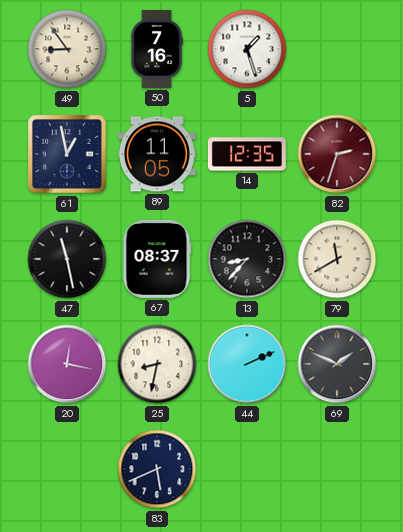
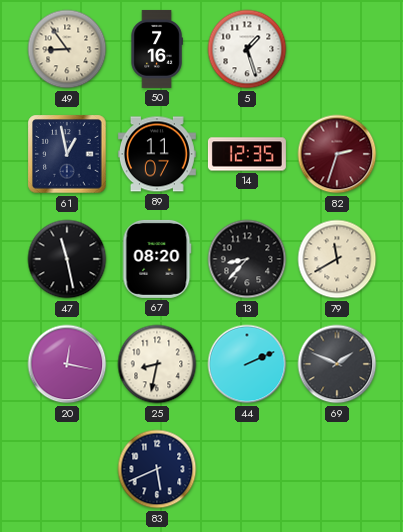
89: 11:05 -> 11:07
67: 08:37 -> 08:20
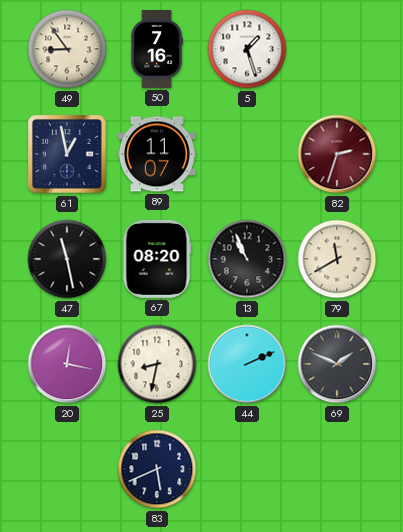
14: 12:35 -> none
13: 8:37 -> 10:56
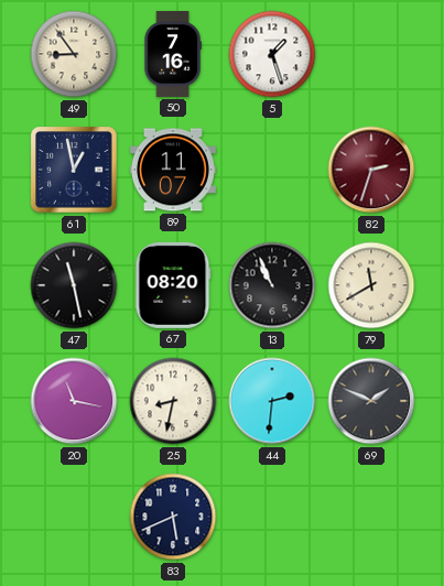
20: 12:17 -> 11:17
44: 2:11 -> 2:31
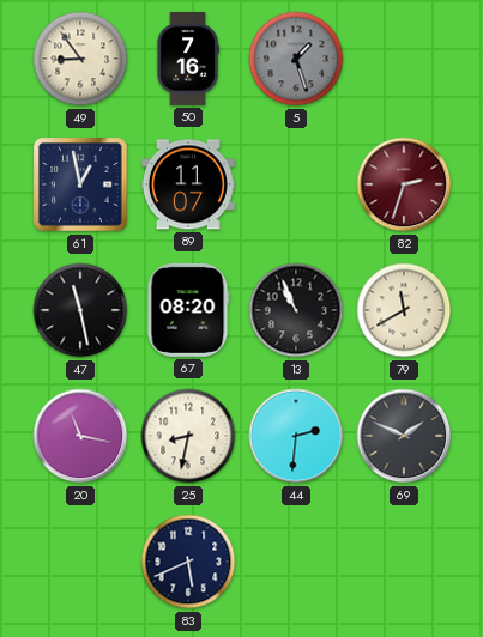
5 dial: white -> grey
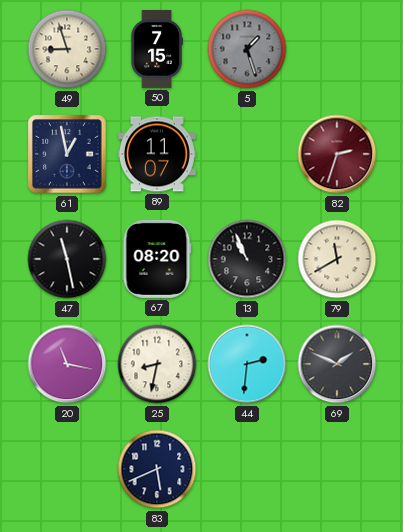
49: 8:54 -> 8:57
50: 7:16 -> 7:15
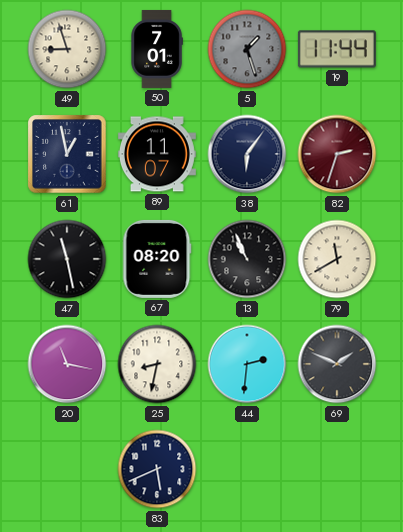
50: 7:15 -> 7:01
19: none -> 11:44
38: none -> 6:06
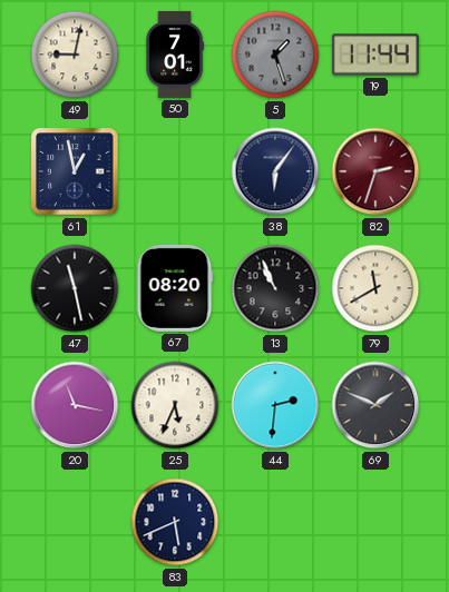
49: 8:57 -> 9:02
89: 11:07 -> none
25: 8:32 -> 5:34
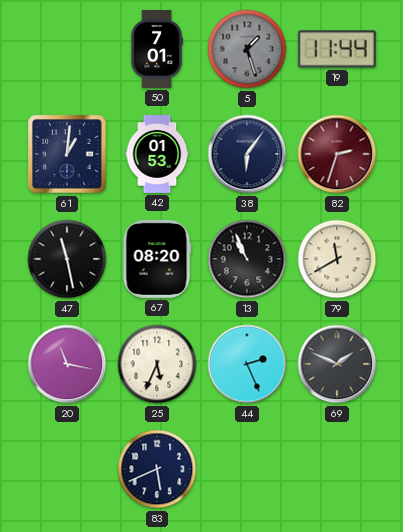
49: 9:02 -> none
61: 12:58 -> 1:01
42: none -> 01:53
44: 2:31 -> 2:26
